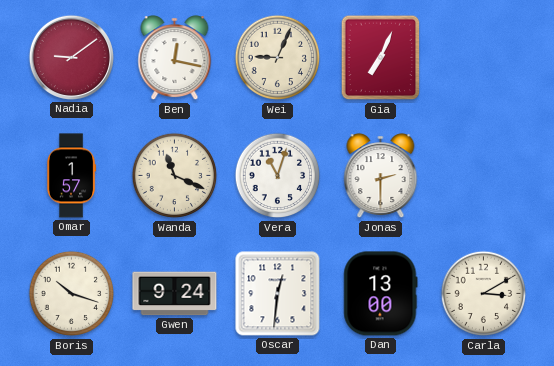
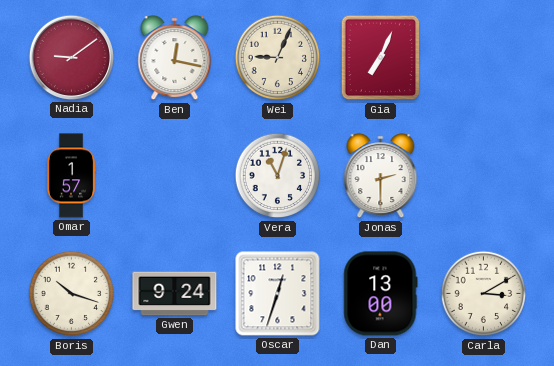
Wanda: 11:19 -> none
Oscar: 12:31 -> 12:33
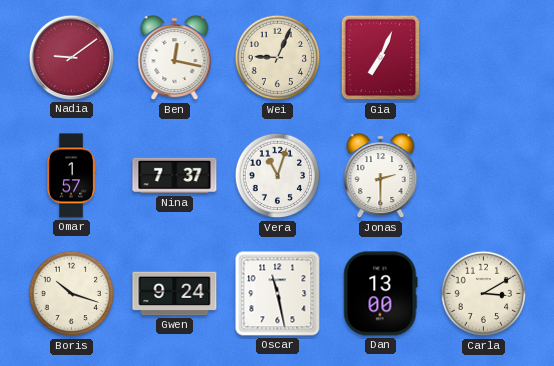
Nina: none -> 7:37
Oscar: 12:33 -> 11:28
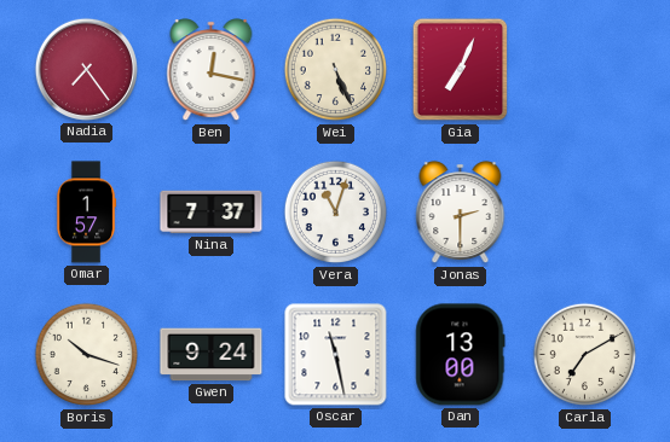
Nadia: 9:09 -> 7:24
Wei: 9:04 -> 5:26
Carla: 3:10 -> 7:10
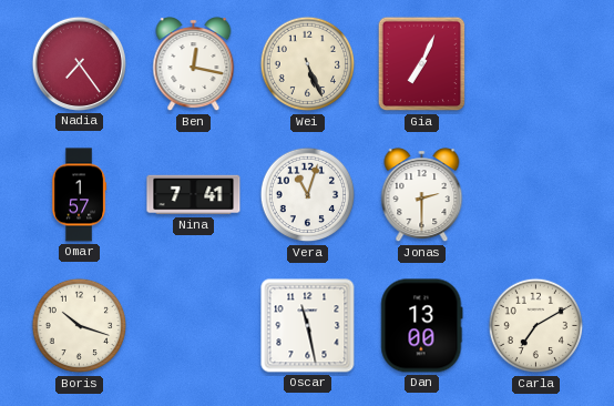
Nina: 7:37 -> 7:41
Gwen: 9:24 -> none
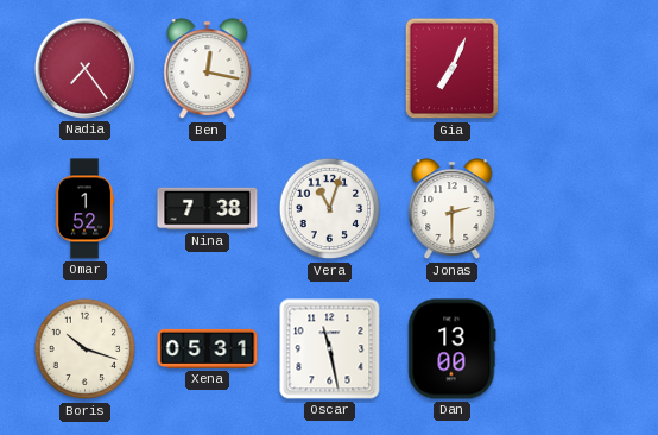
Wei: 5:26 -> none
Omar: 1:57 -> 1:52
Nina: 7:41 -> 7:38
Xena: none -> 05:31
Carla: 7:10 -> none
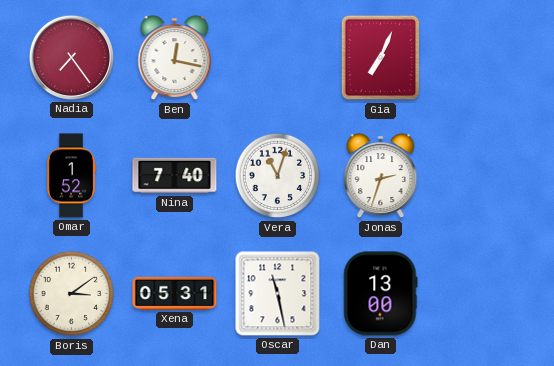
Nina: 7:38 -> 7:40
Jonas: 2:30 -> 2:33
Boris: 10:18 -> 3:09
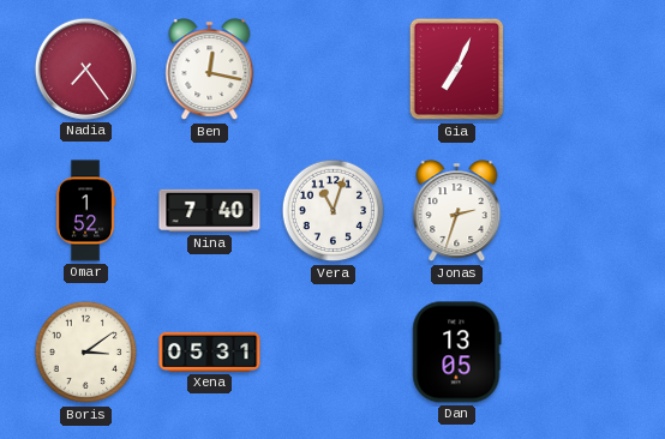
Oscar: 11:28 -> none
Dan: 13:00 -> 13:05
